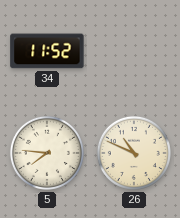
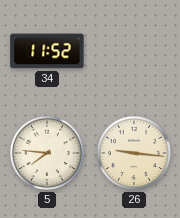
26: 10:49 -> 9:16
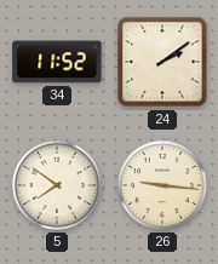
24: none -> 2:09
5: 7:46 -> 7:51
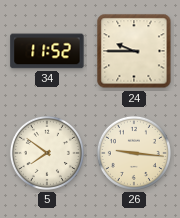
24: 2:09 -> 9:45
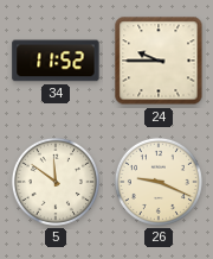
5: 7:51 -> 11:51
26: 9:16 -> 9:19
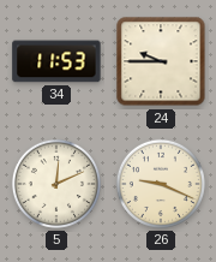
34: 11:52 -> 11:53
5: 11:51 -> 12:11
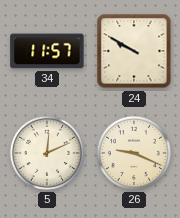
34: 11:53 -> 11:57
24: 9:45 -> 9:50
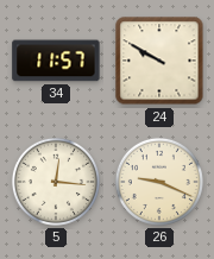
5: 12:11 -> 12:16
